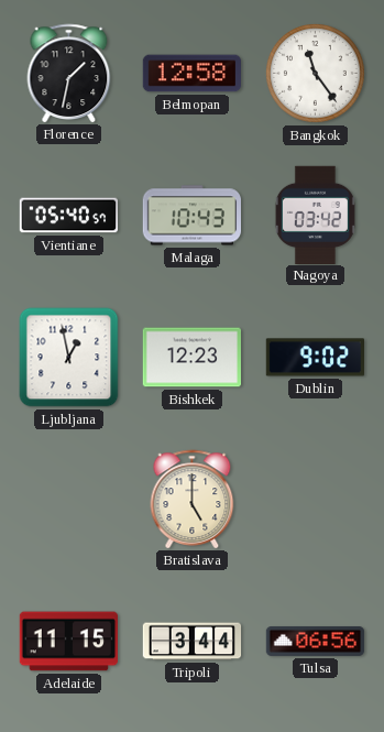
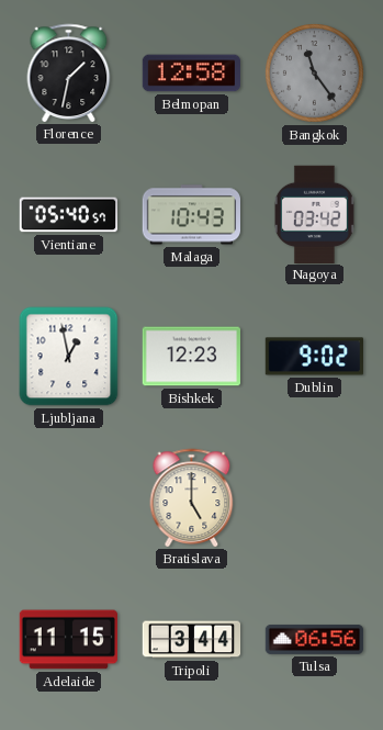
Bangkok dial: white -> grey
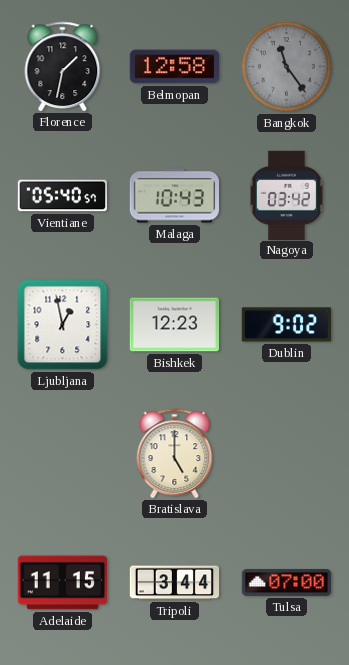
Tulsa: 06:56 -> 07:00
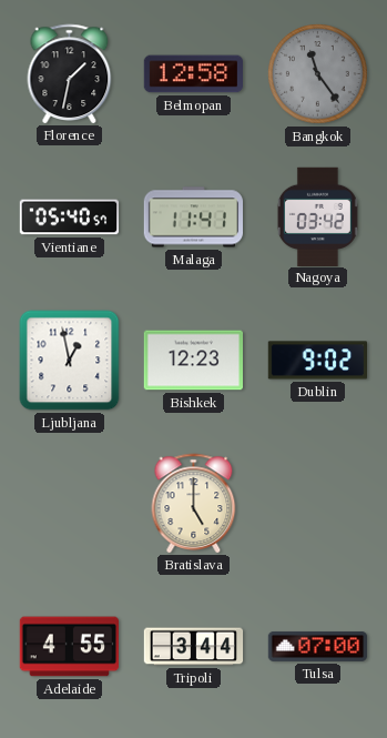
Malaga: 10:43 -> 11:41
Adelaide: 11:15 -> 4:55
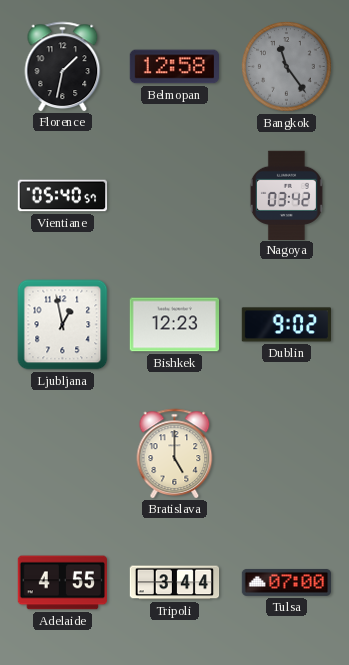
Malaga: 11:41 -> none
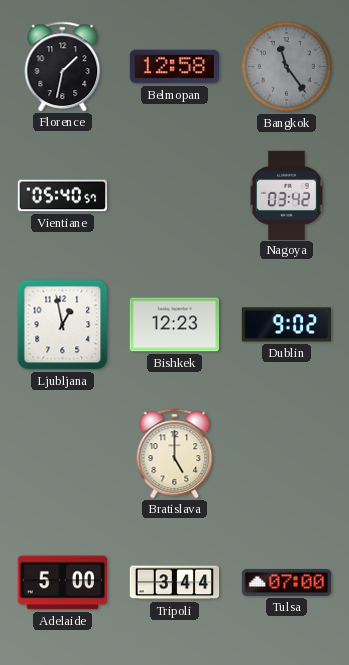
Adelaide: 4:55 -> 5:00
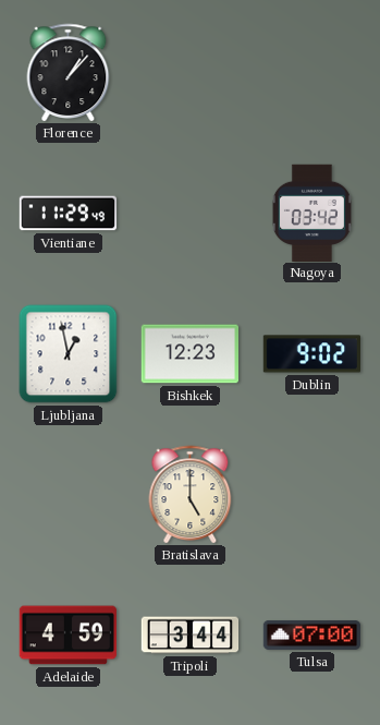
Florence: 1:32 -> 1:07
Belmopan: 12:58 -> none
Bangkok: 11:24 -> none
Vientiane: 05:40 -> 11:29
Adelaide: 5:00 -> 4:59
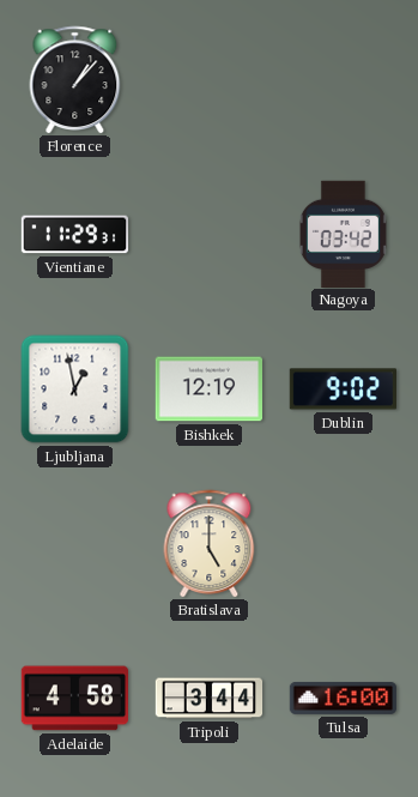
Vientiane: 11:29:49 -> 11:29:31
Bishkek: 12:23 -> 12:19
Adelaide: 4:59 -> 4:58
Tulsa: 07:00 -> 16:00
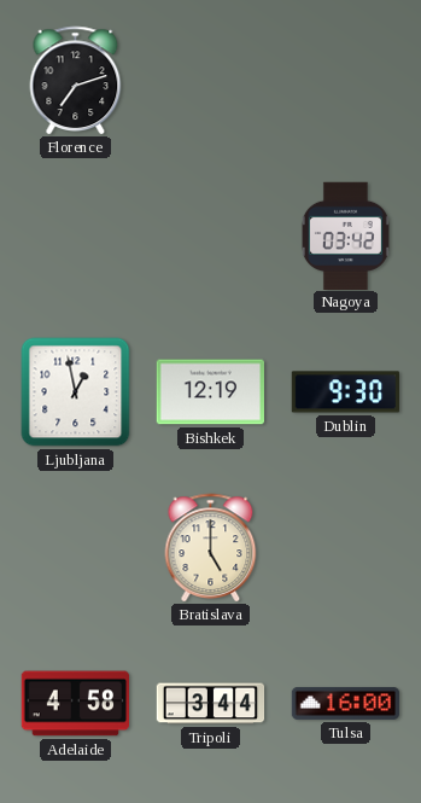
Florence: 1:07 -> 7:12
Vientiane: 11:29 -> none
Dublin: 9:02 -> 9:30
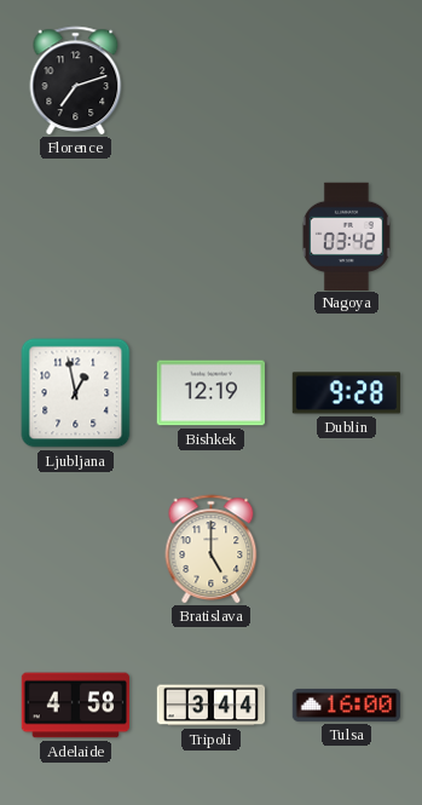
Dublin: 9:30 -> 9:28
